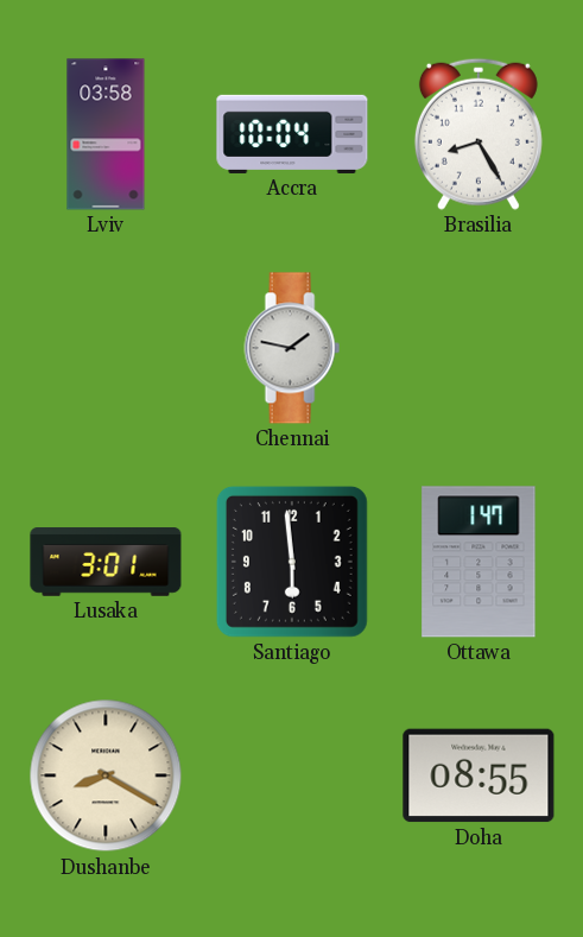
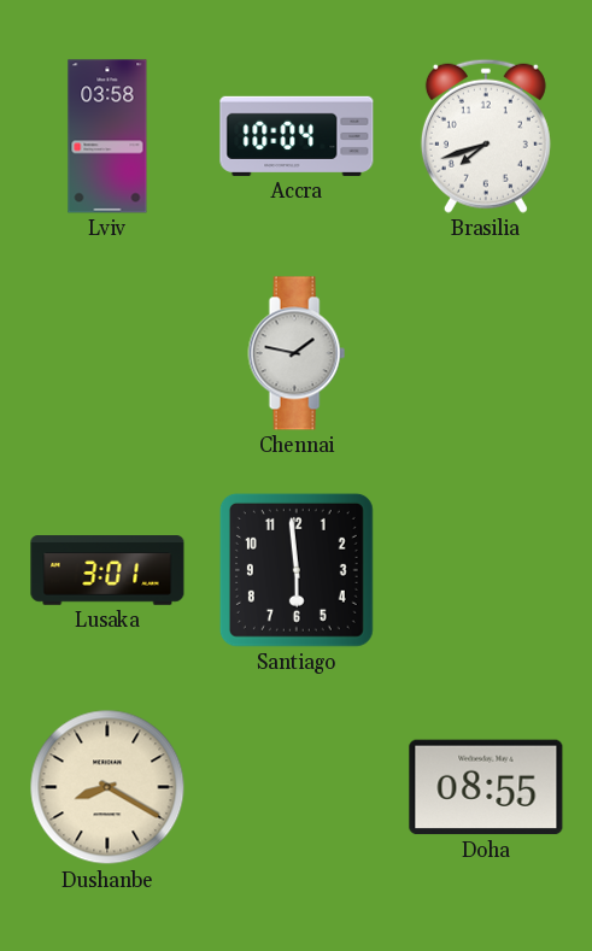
Brasilia: 8:25 -> 7:42
Ottawa: 1:47 -> none
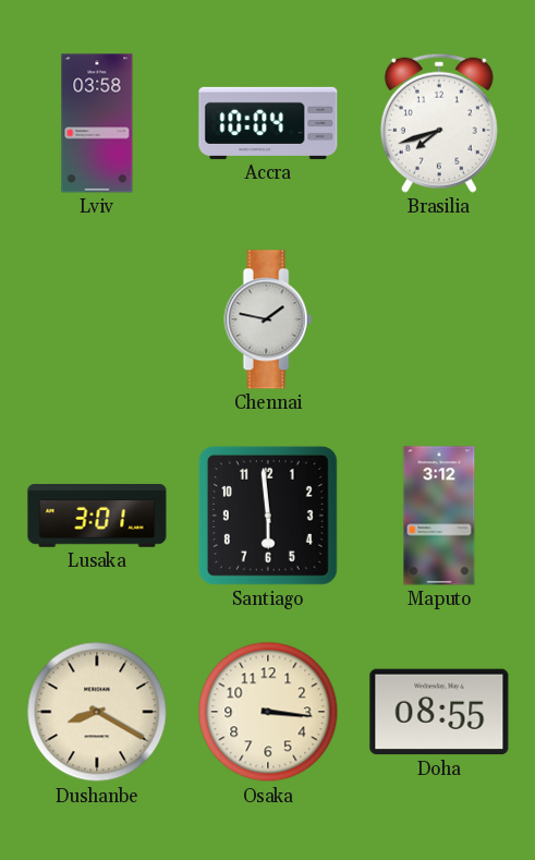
Maputo: none -> 3:12
Osaka: none -> 3:16
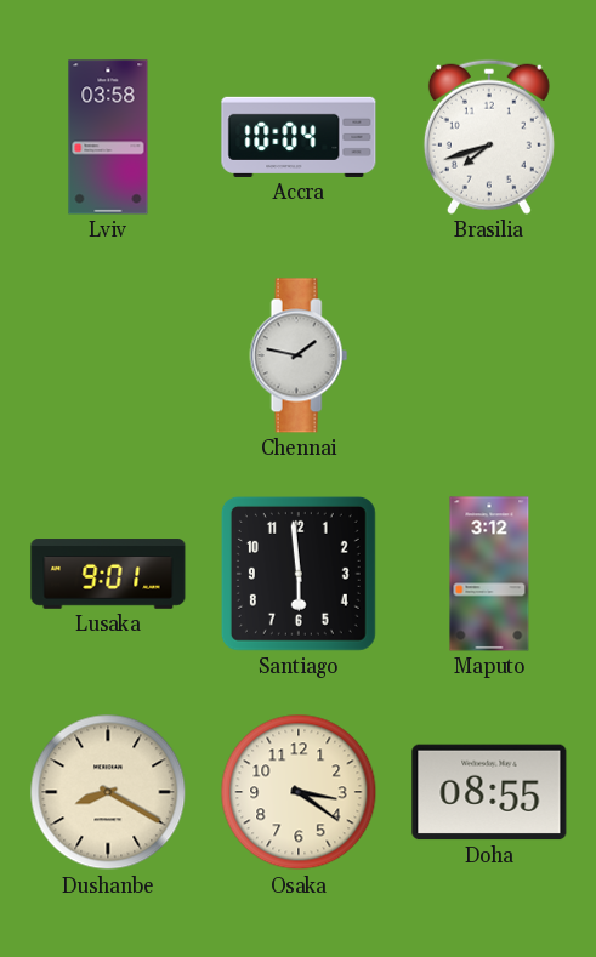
Lusaka: 3:01 -> 9:01
Osaka: 3:16 -> 3:21
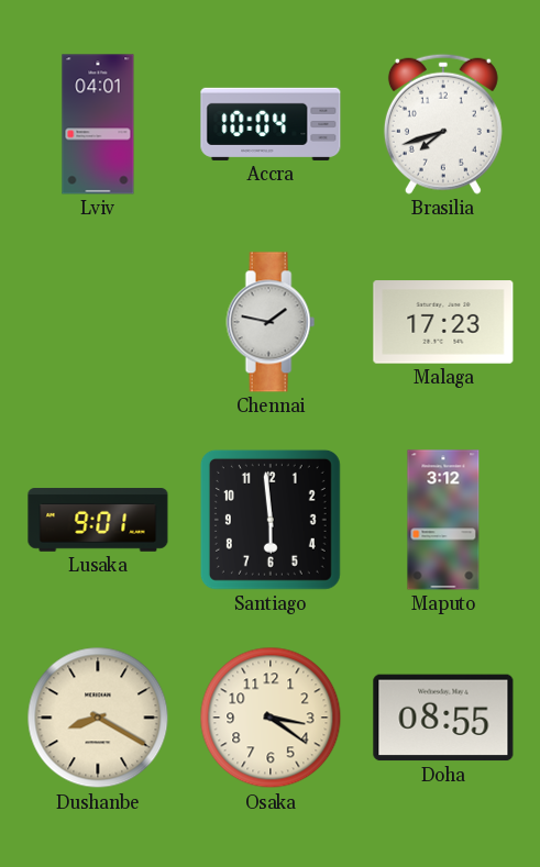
Lviv: 03:58 -> 04:01
Malaga: none -> 17:23
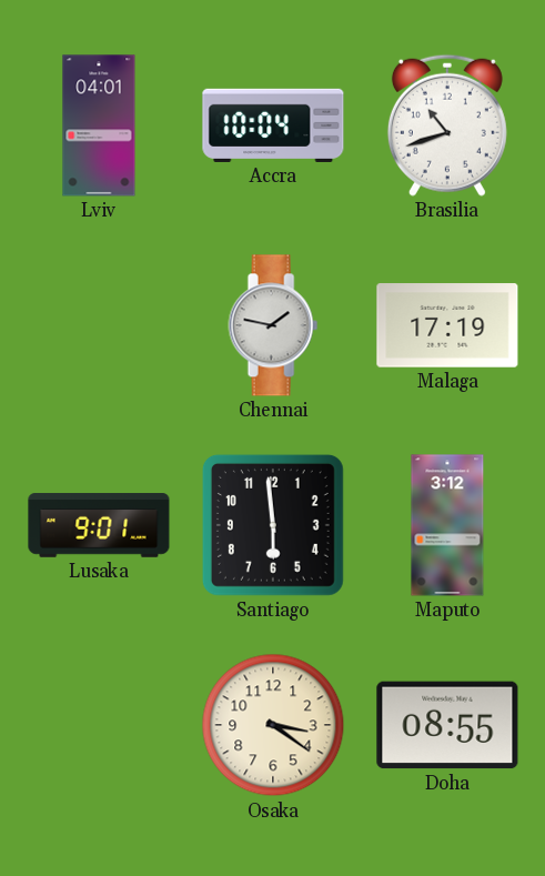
Brasilia: 7:42 -> 10:42
Malaga: 17:23 -> 17:19
Dushanbe: 8:20 -> none
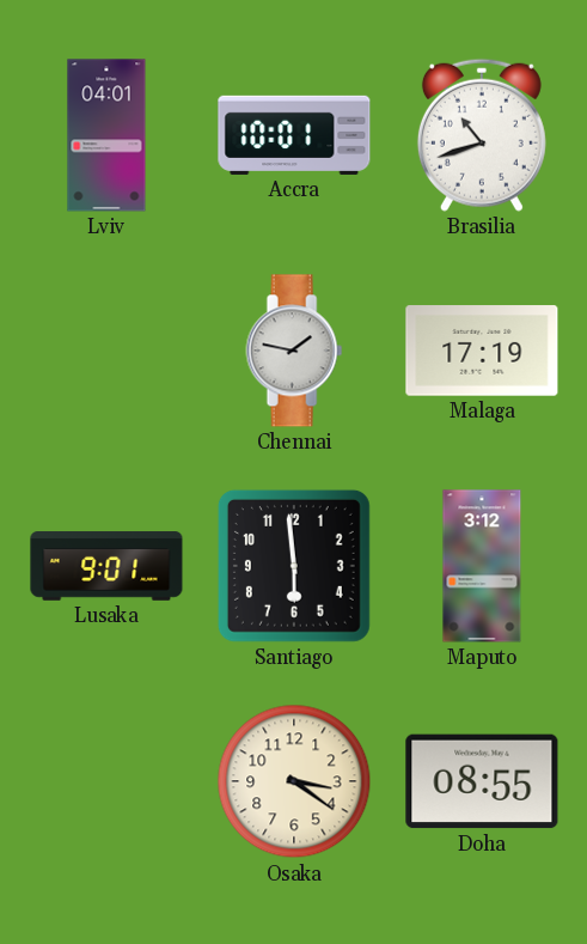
Accra: 10:04 -> 10:01
